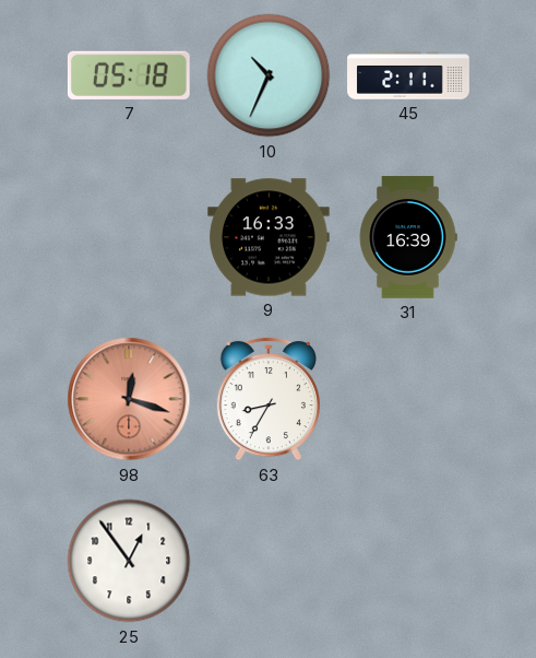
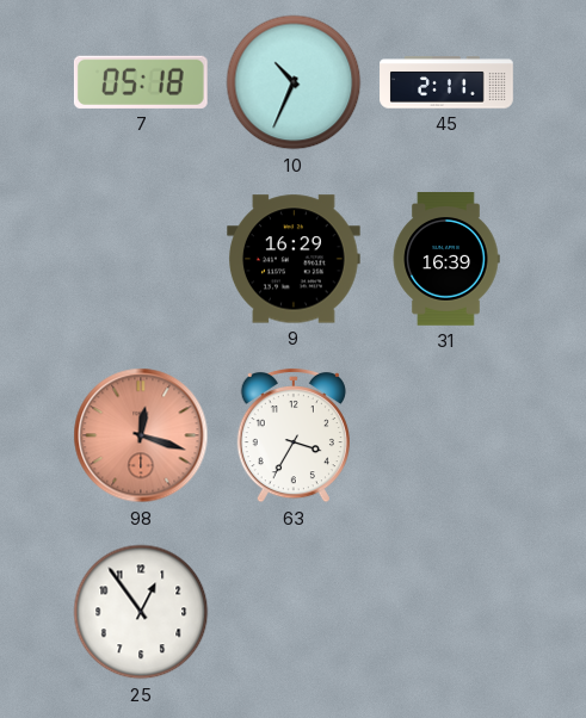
9: 16:33 -> 16:29
63: 8:35 -> 3:35
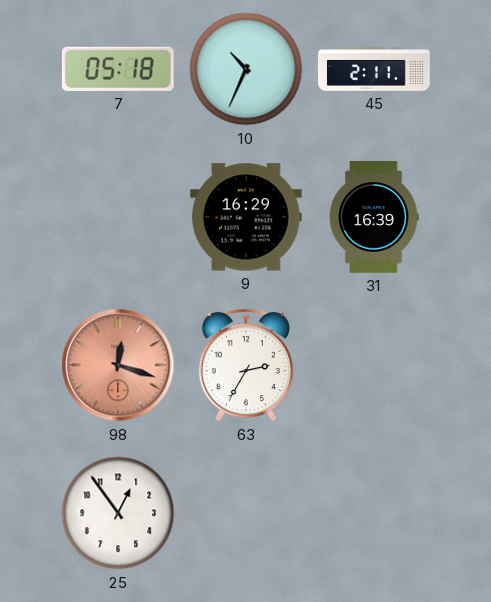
63: 3:35 -> 2:35
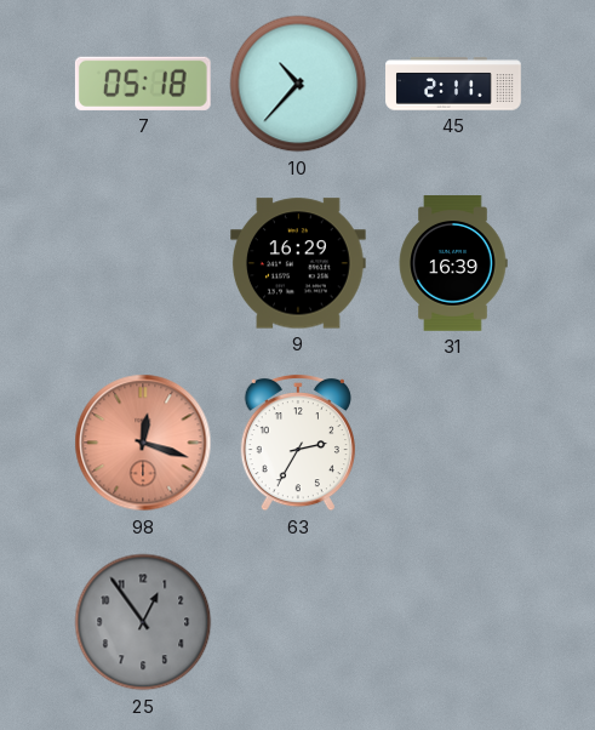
10: 10:34 -> 10:37
25 dial: white -> grey
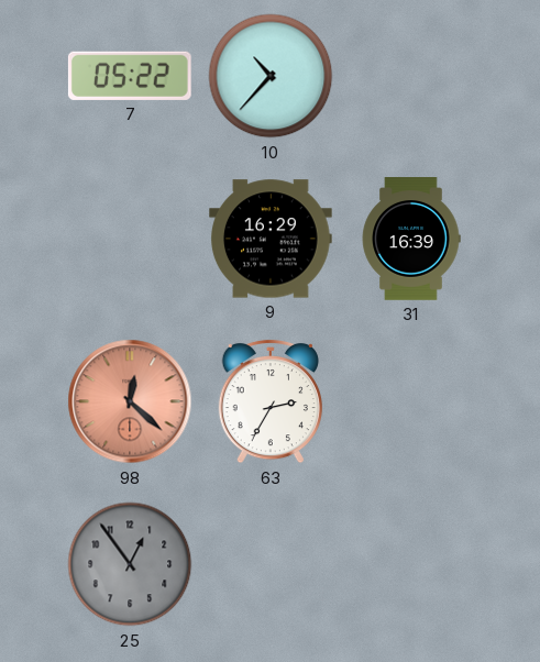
7: 05:18 -> 05:22
45: 2:11 -> none
98: 12:18 -> 12:22
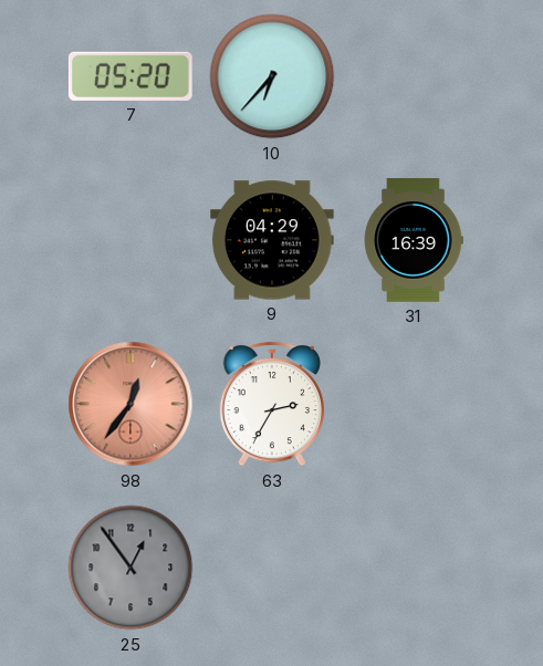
7: 05:22 -> 05:20
10: 10:37 -> 6:37
9: 16:29 -> 04:29
98: 12:22 -> 12:36
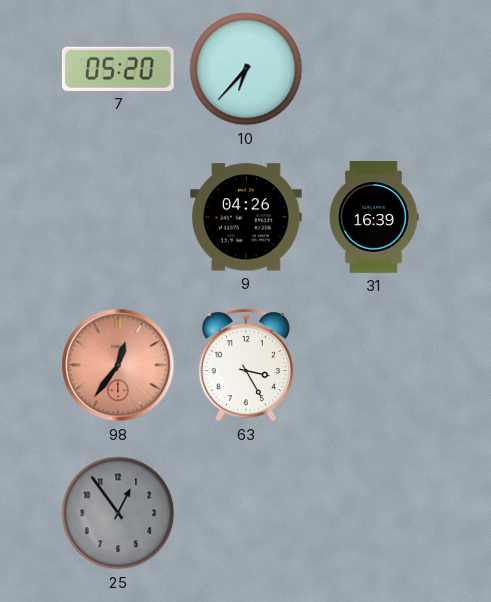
9: 04:29 -> 04:26
63: 2:35 -> 3:25
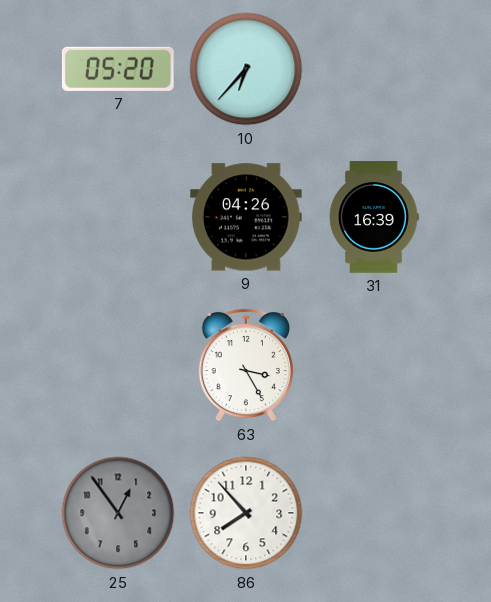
98: 12:36 -> none
86: none -> 7:53
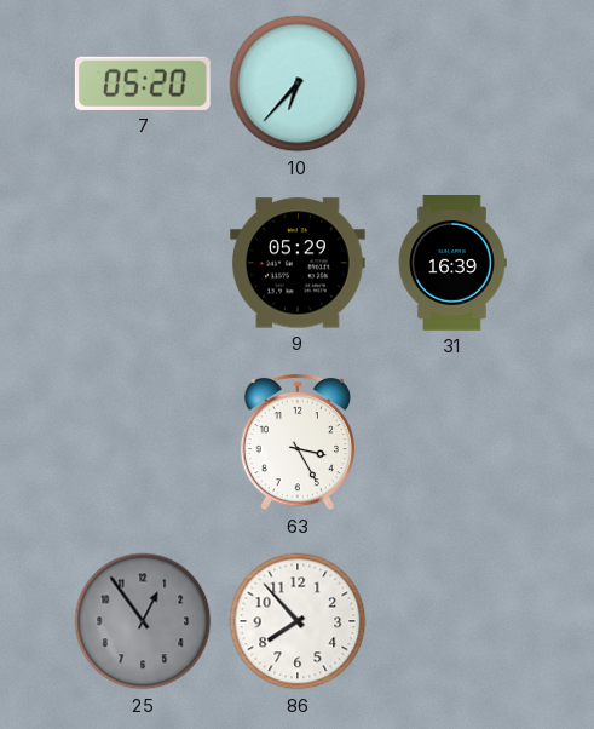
9: 04:26 -> 05:29
